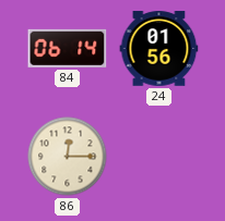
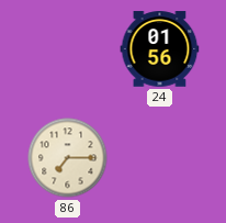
84: 06:14 -> none
86: 12:15 -> 7:15
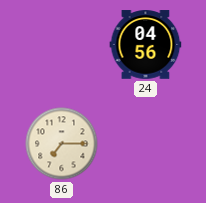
24: 01:56 -> 04:56
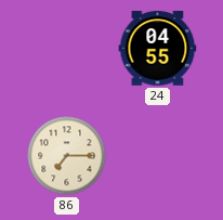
24: 04:56 -> 04:55
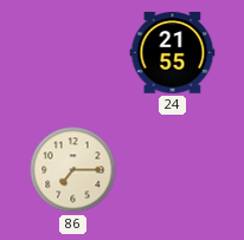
24: 04:55 -> 21:55
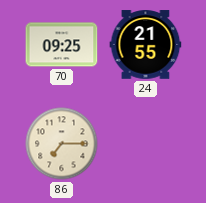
70: none -> 09:25
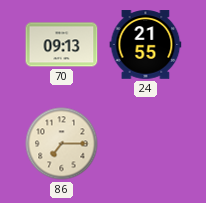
70: 09:25 -> 09:13
